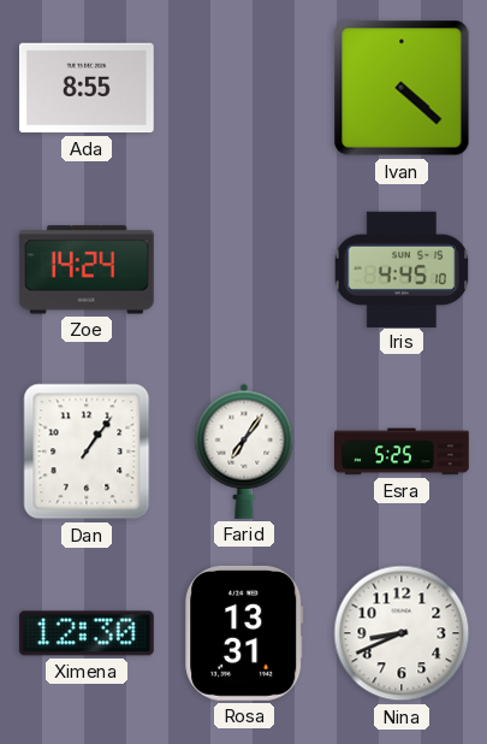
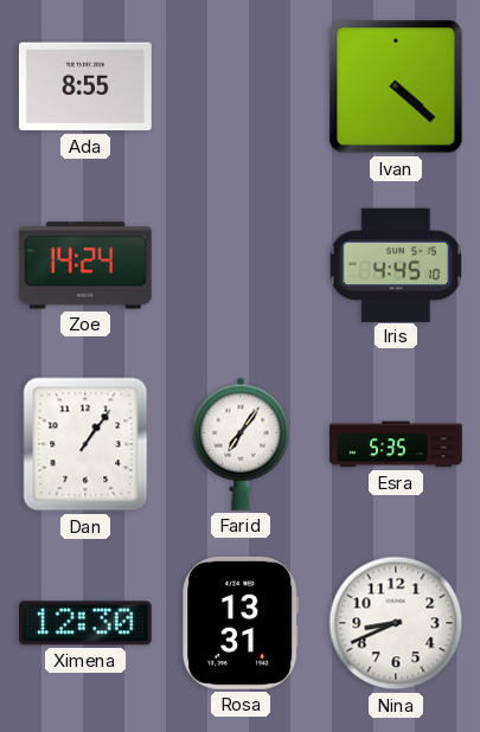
Esra: 5:25 -> 5:35
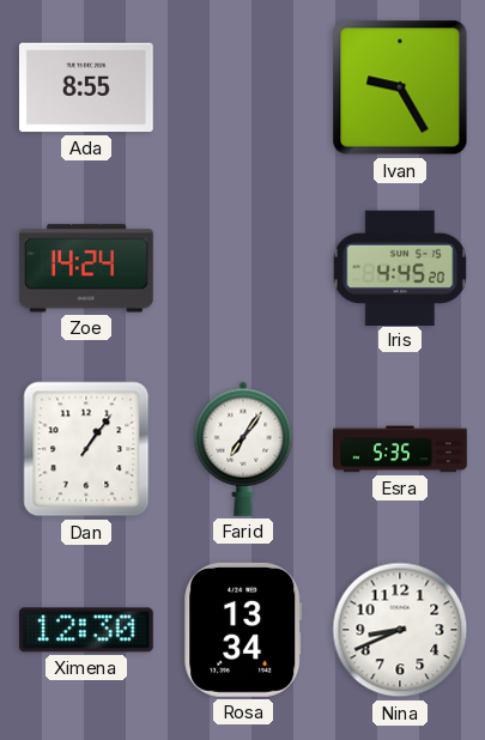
Ivan: 4:22 -> 9:25
Iris: 4:45:10 -> 4:45:20
Rosa: 13:31 -> 13:34
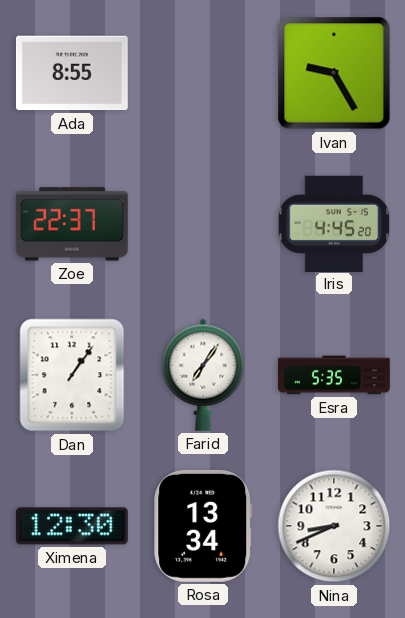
Zoe: 14:24 -> 22:37
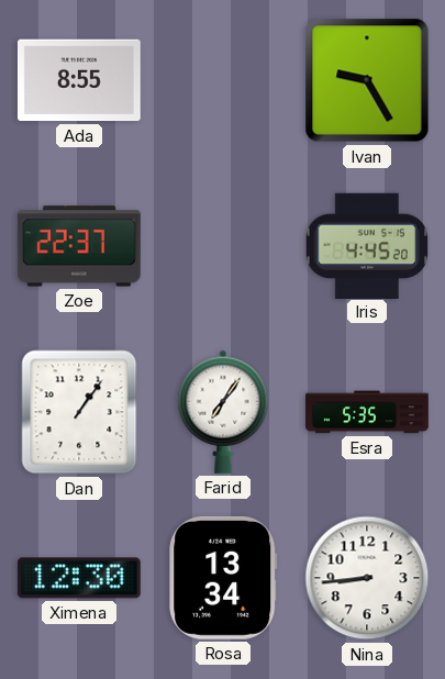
Nina: 8:41 -> 8:44
